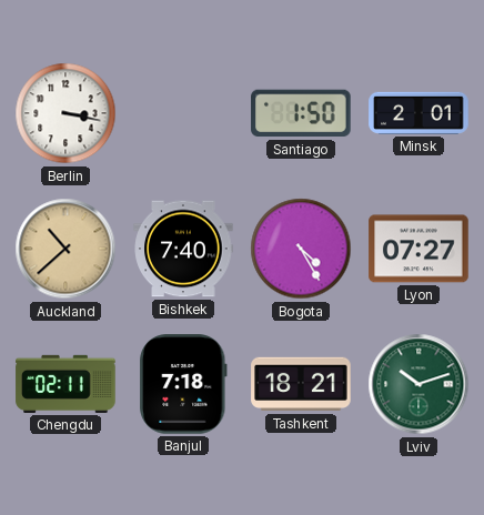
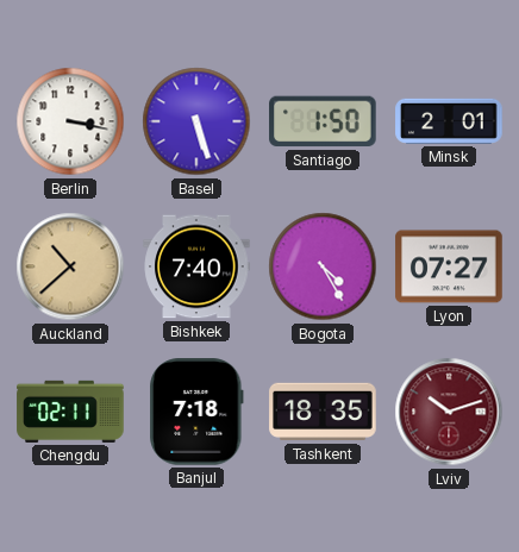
Basel: none -> 5:27
Tashkent: 18:21 -> 18:35
Lviv dial: green -> burgundy
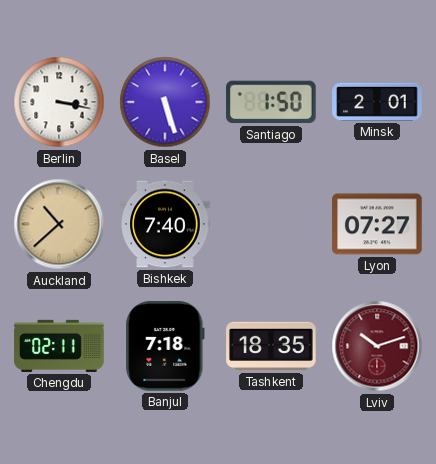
Bogota: 4:25 -> none
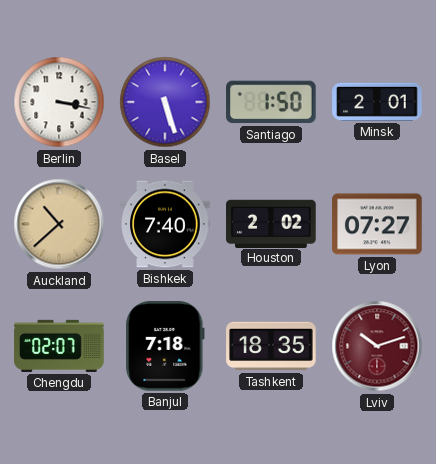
Houston: none -> 2:02
Chengdu: 02:11 -> 02:07
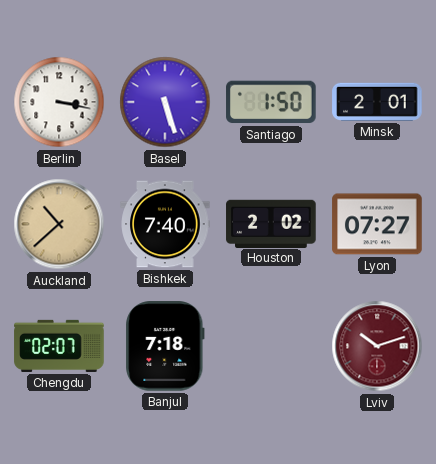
Tashkent: 18:35 -> none
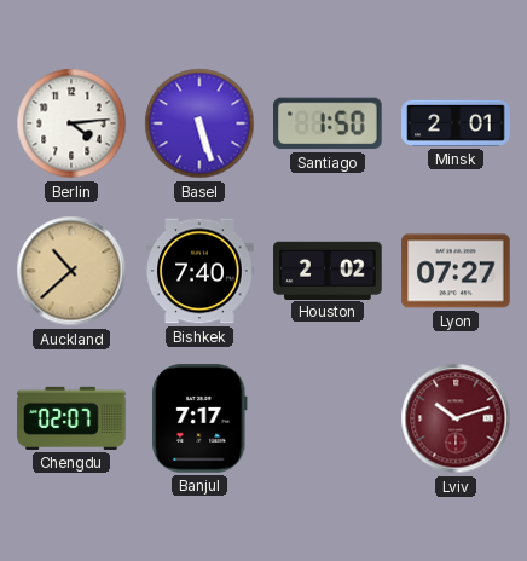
Berlin: 3:17 -> 4:14
Banjul: 7:18 -> 7:17
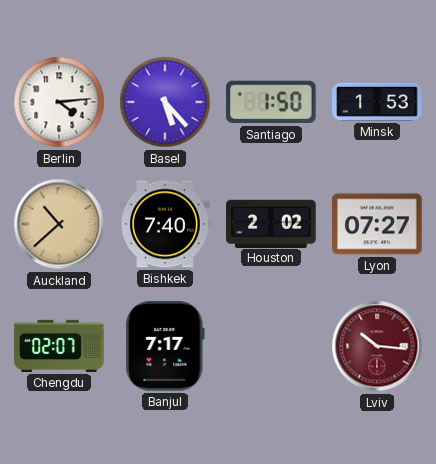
Basel: 5:27 -> 5:23
Minsk: 2:01 -> 1:53
Lviv: 10:12 -> 10:16
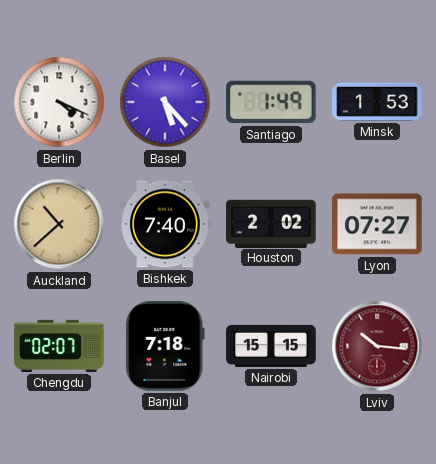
Berlin: 4:14 -> 4:19
Santiago: 1:50 -> 1:49
Banjul: 7:17 -> 7:18
Nairobi: none -> 15:15
